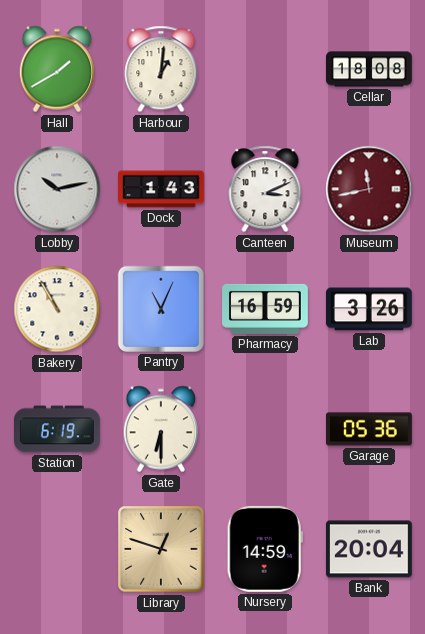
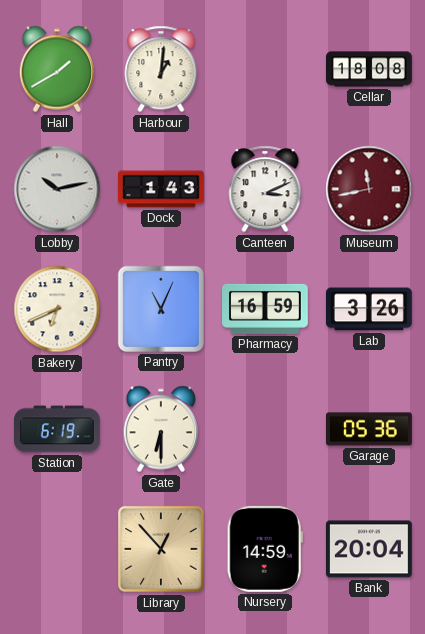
Bakery: 10:55 -> 6:41
Library: 12:48 -> 12:53
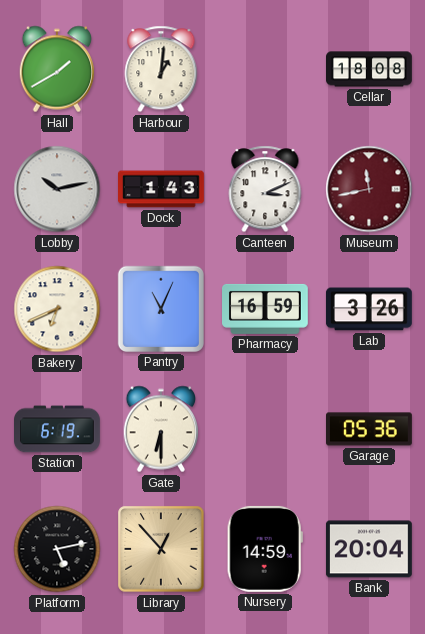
Platform: none -> 5:13
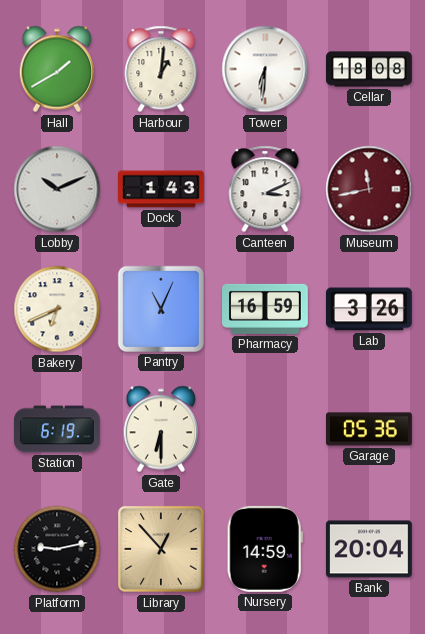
Tower: none -> 6:31
Lobby: 10:13 -> 10:11
Platform: 5:13 -> 9:13
